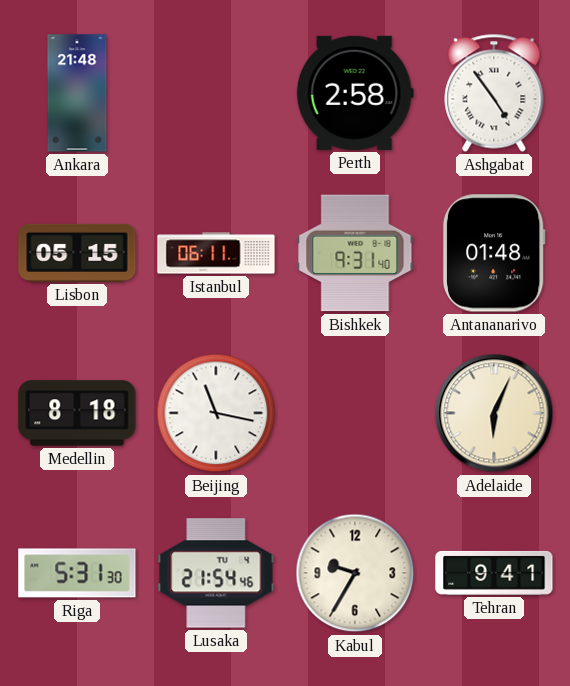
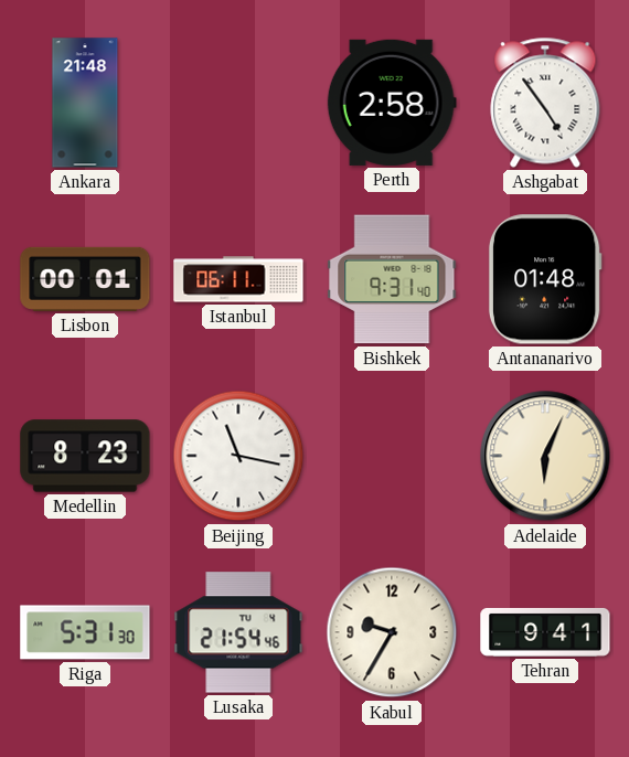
Lisbon: 05:15 -> 00:01
Medellin: 8:18 -> 8:23
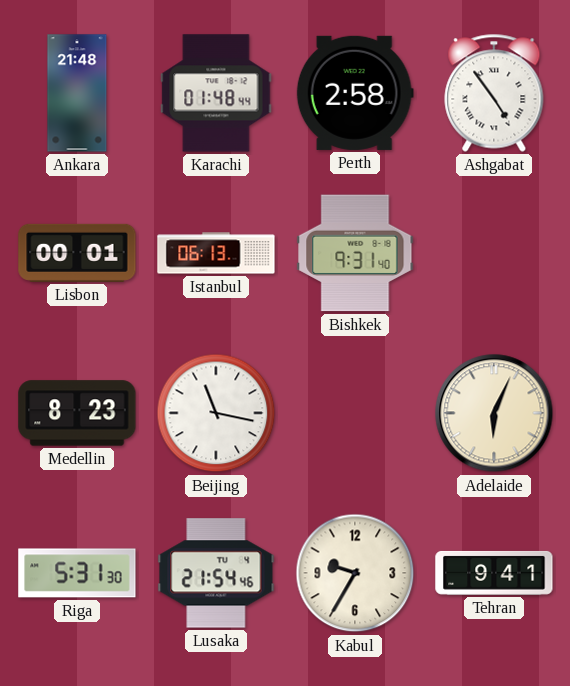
Karachi: none -> 01:48
Istanbul: 06:11 -> 06:13
Antananarivo: 01:48 -> none
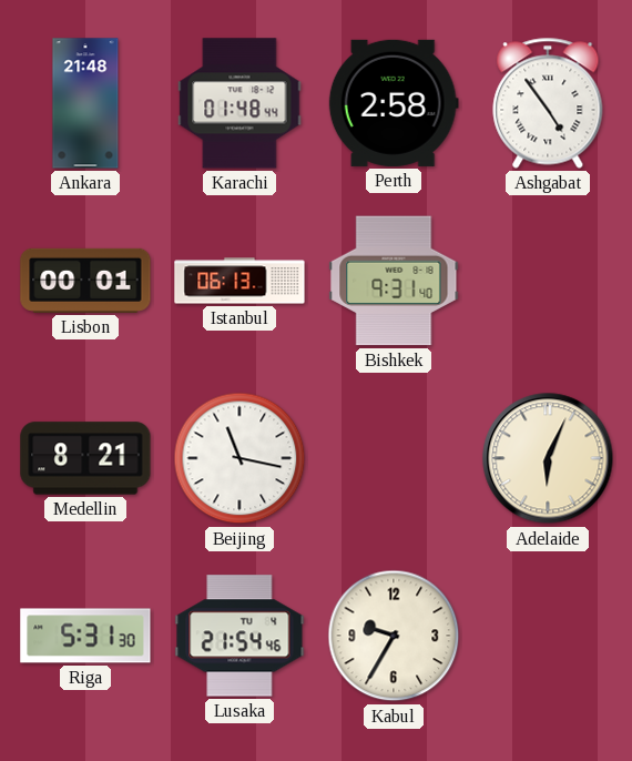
Medellin: 8:23 -> 8:21
Tehran: 9:41 -> none
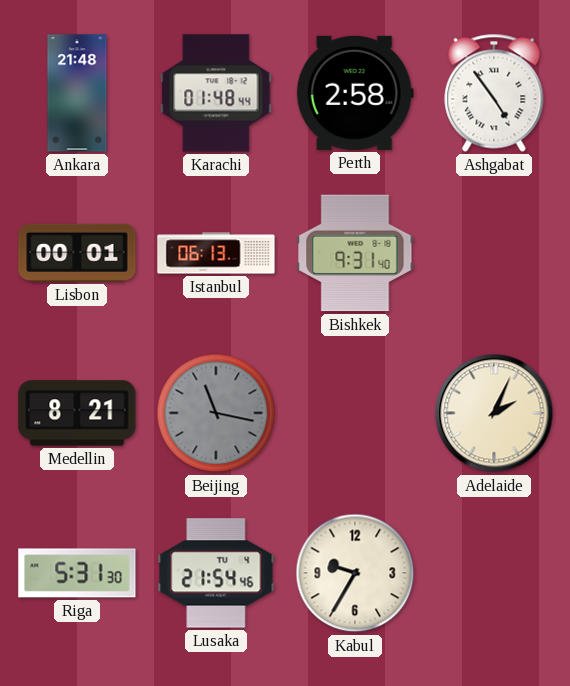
Beijing dial: white -> grey
Adelaide: 6:04 -> 2:04
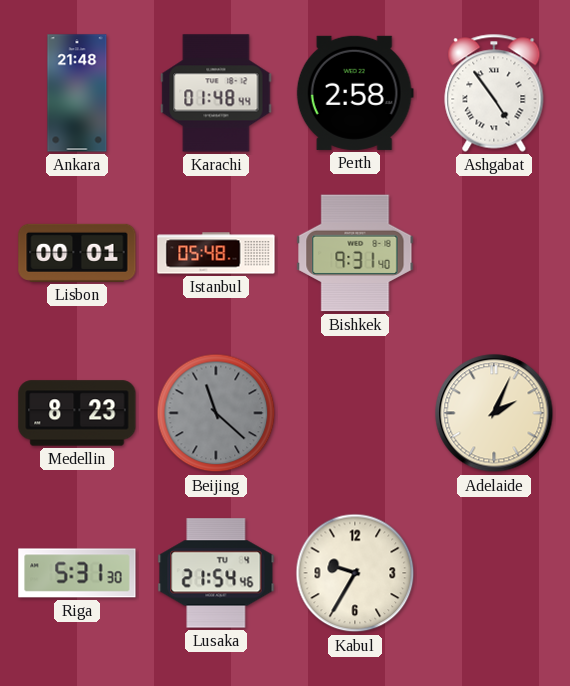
Istanbul: 06:13 -> 05:48
Medellin: 8:21 -> 8:23
Beijing: 11:17 -> 11:22
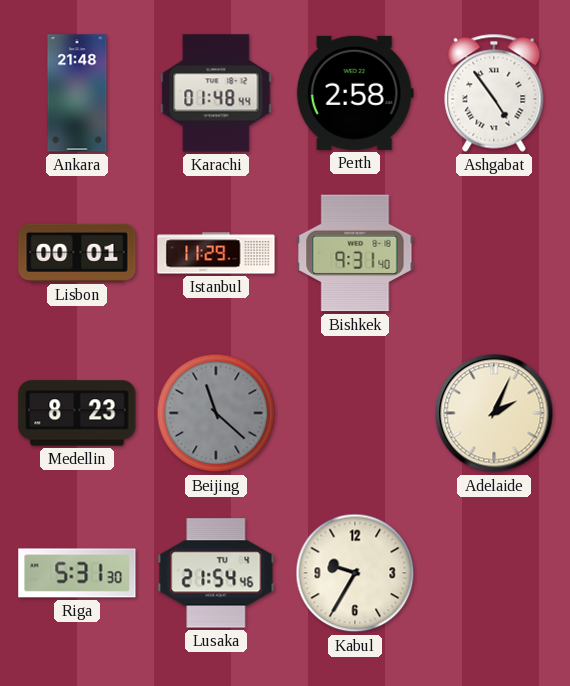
Istanbul: 05:48 -> 11:29
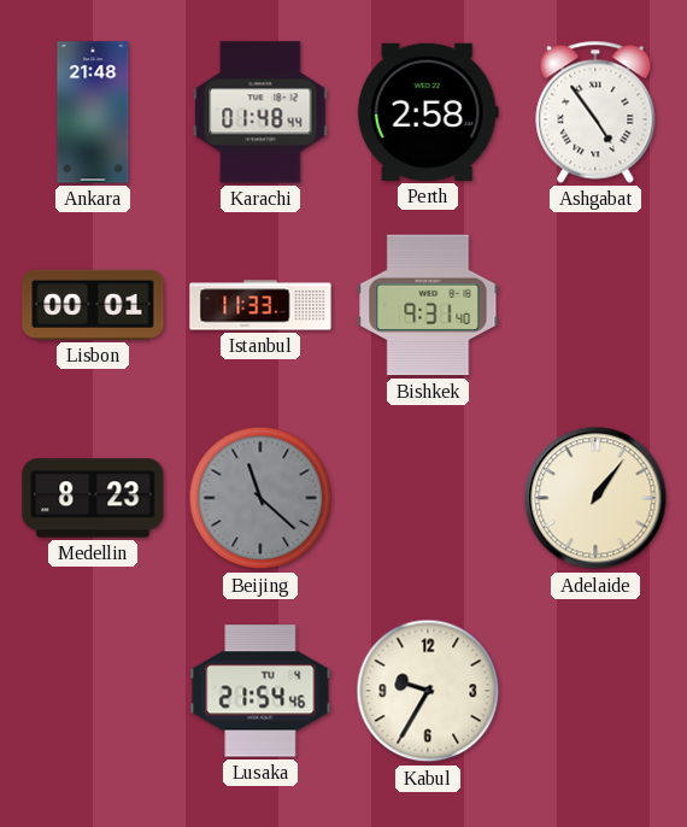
Istanbul: 11:29 -> 11:33
Adelaide: 2:04 -> 1:06
Riga: 5:31 -> none
